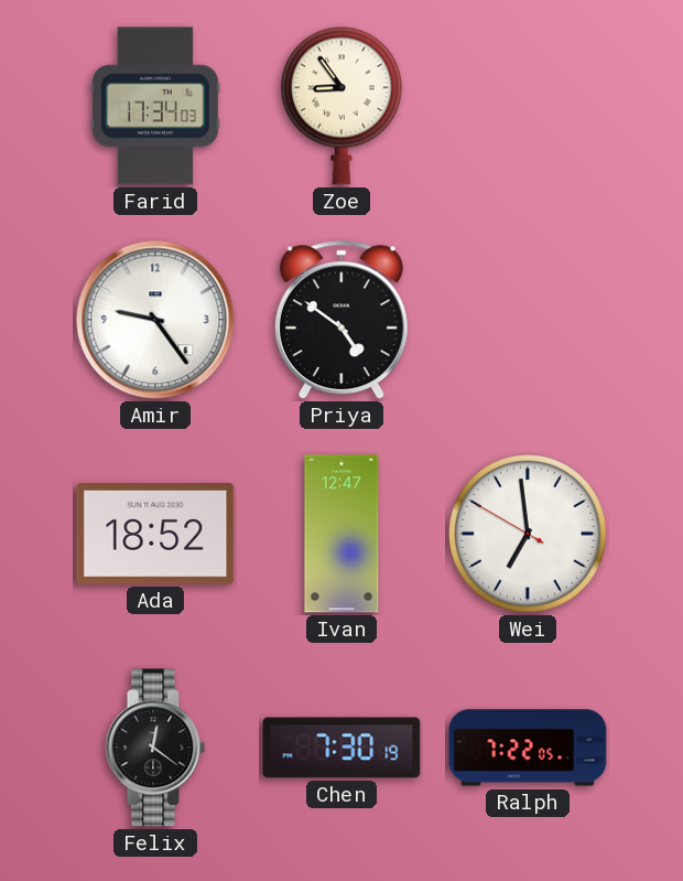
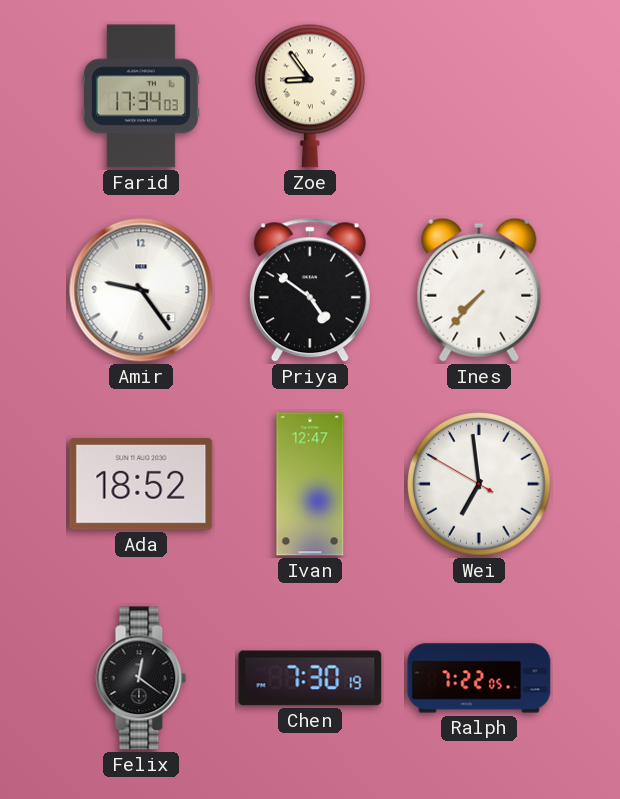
Ines: none -> 7:37
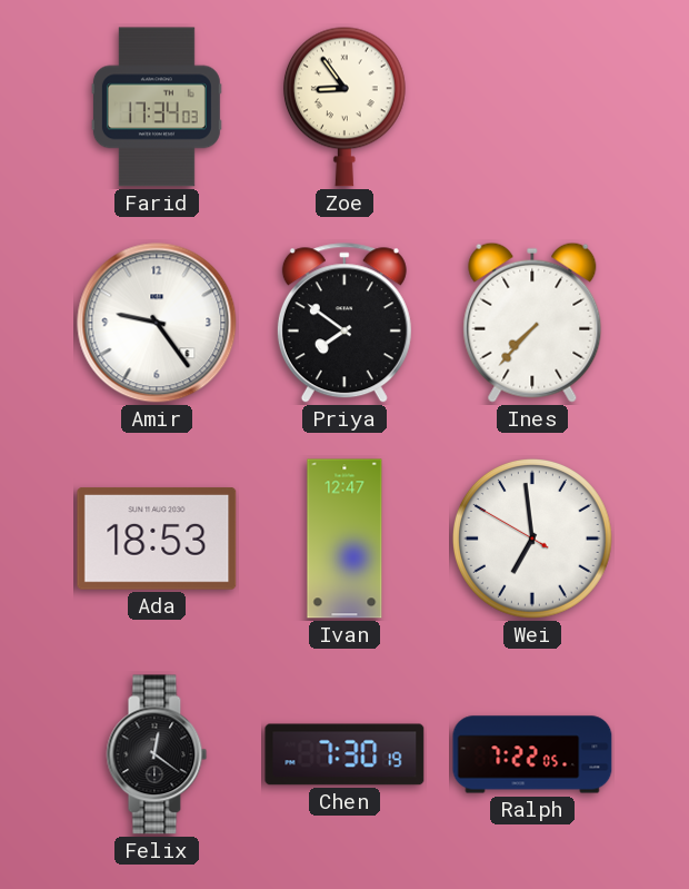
Priya: 4:51 -> 7:51
Ada: 18:52 -> 18:53
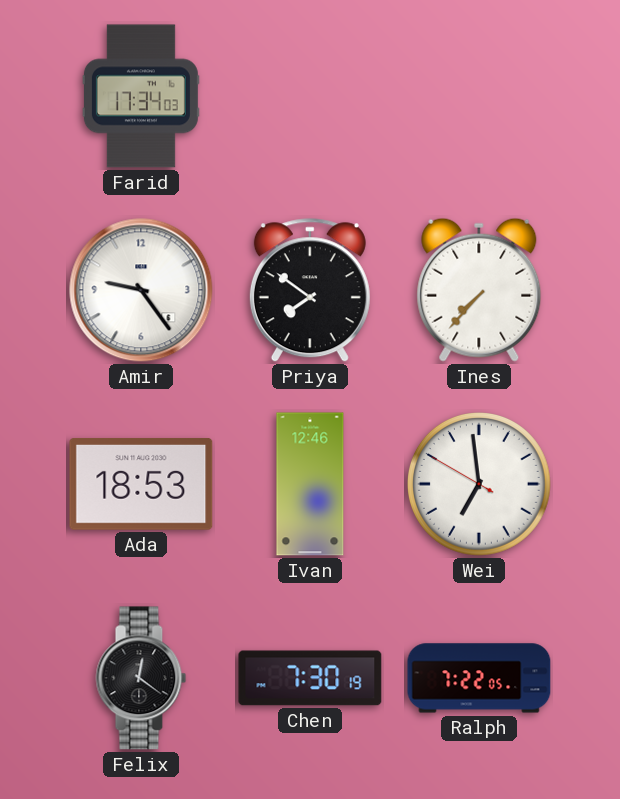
Zoe: 8:54 -> none
Ivan: 12:47 -> 12:46
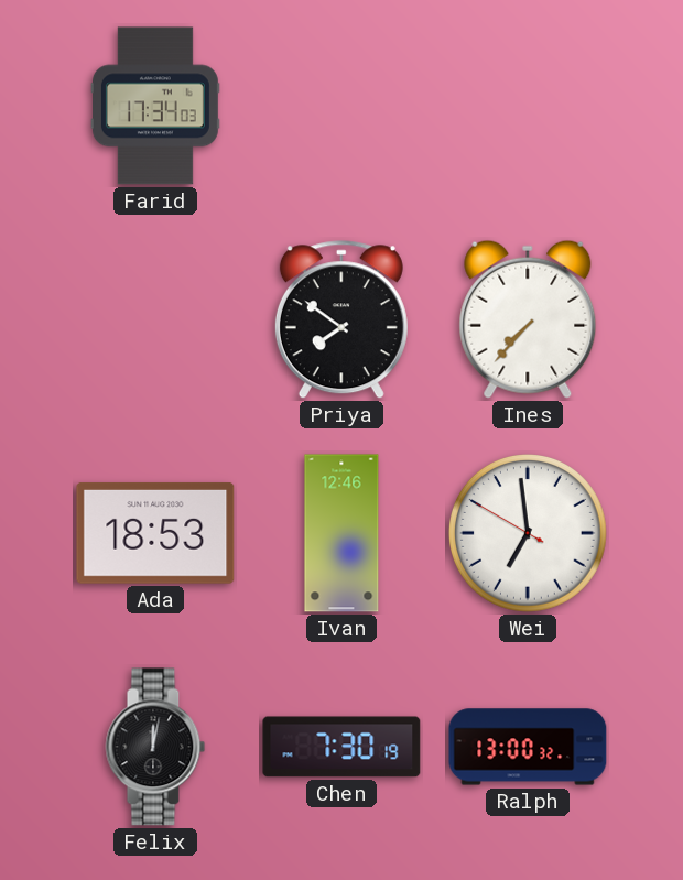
Amir: 9:24 -> none
Felix: 12:21 -> 12:02
Ralph: 7:22 -> 13:00
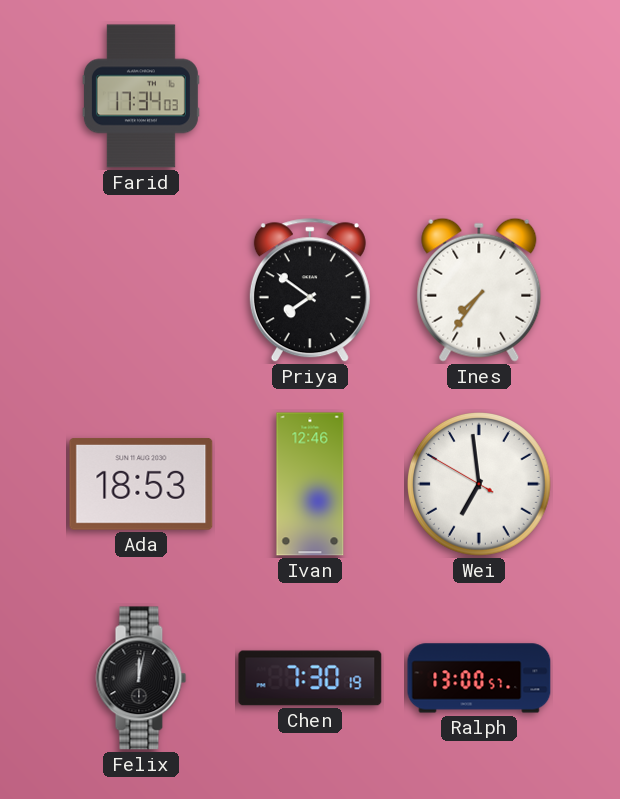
Ines: 7:37 -> 7:36
Ralph: 13:00:32 -> 13:00:57
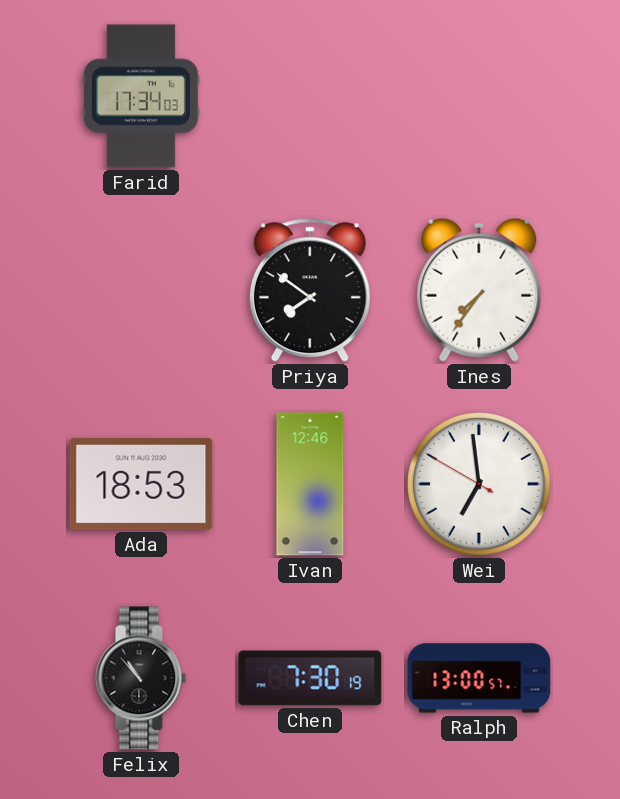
Felix: 12:02 -> 10:53
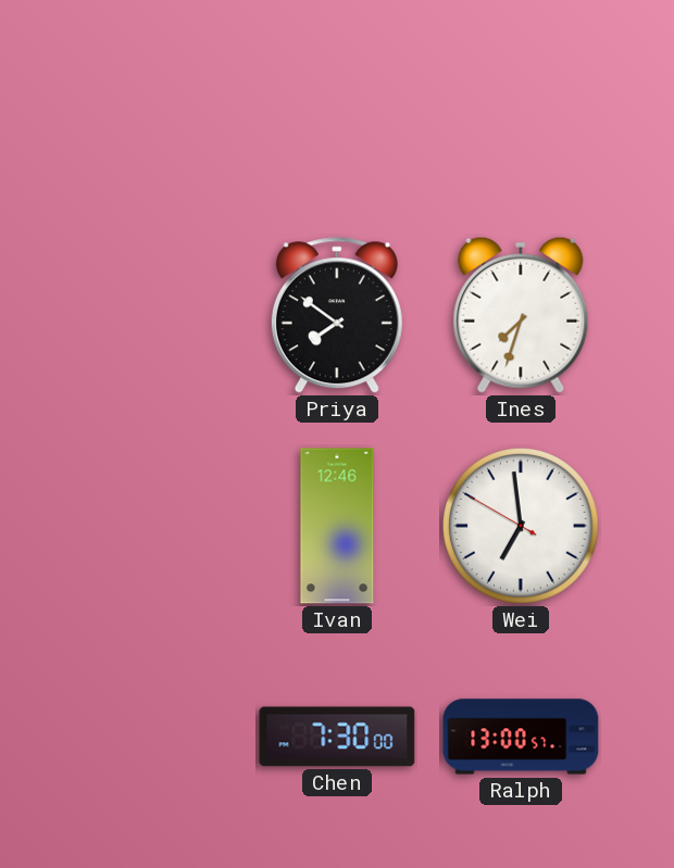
Farid: 17:34 -> none
Ines: 7:36 -> 7:33
Ada: 18:53 -> none
Felix: 10:53 -> none
Chen: 7:30:19 -> 7:30:00
